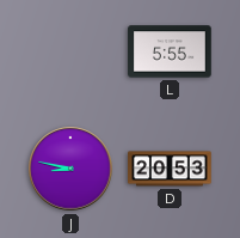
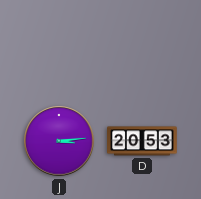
L: 5:55 -> none
J: 8:47 -> 3:14
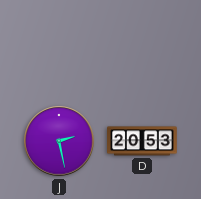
J: 3:14 -> 2:28
